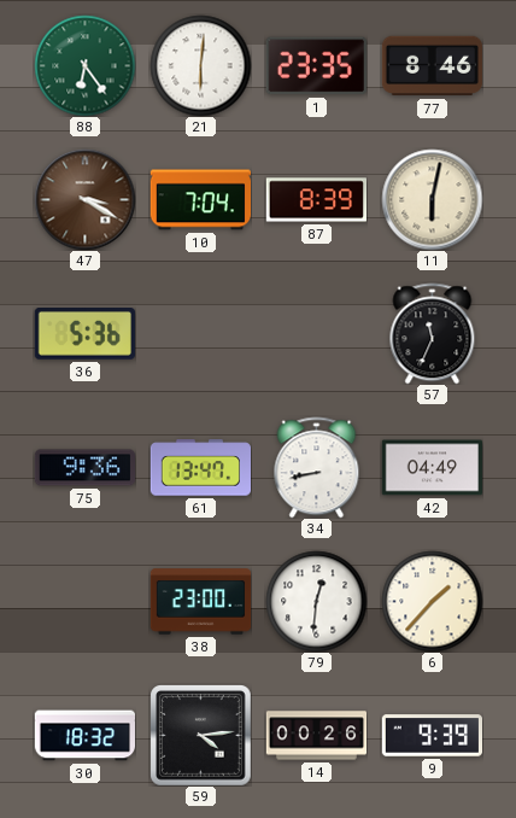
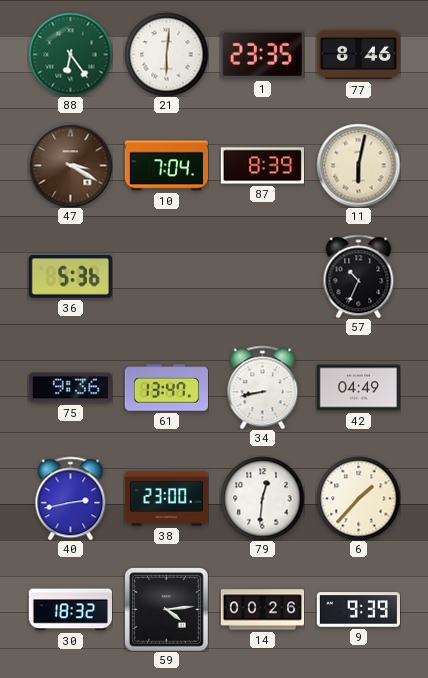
57: 11:34 -> 10:34
40: none -> 2:43
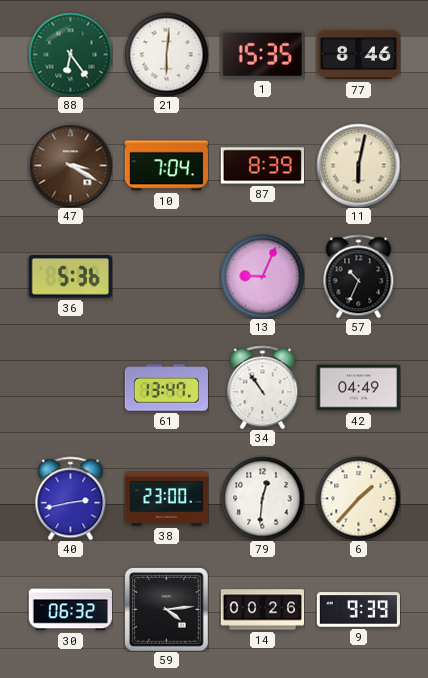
1: 23:35 -> 15:35
13: none -> 9:04
75: 9:36 -> none
34: 8:43 -> 10:54
30: 18:32 -> 06:32
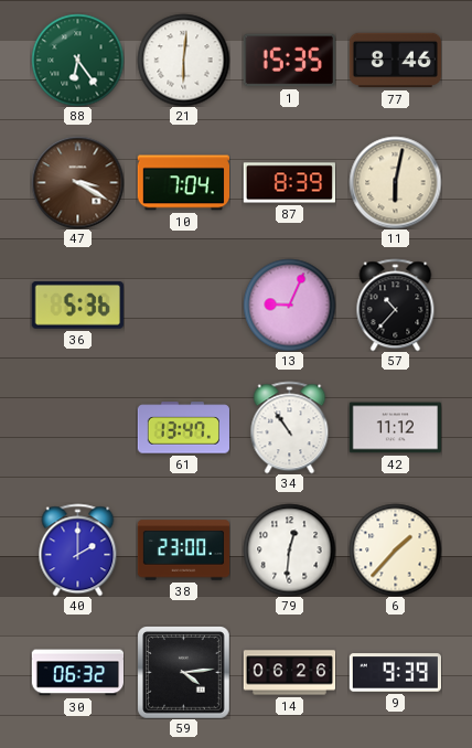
57: 10:34 -> 10:37
42: 04:49 -> 11:12
40: 2:43 -> 2:00
14: 00:26 -> 06:26
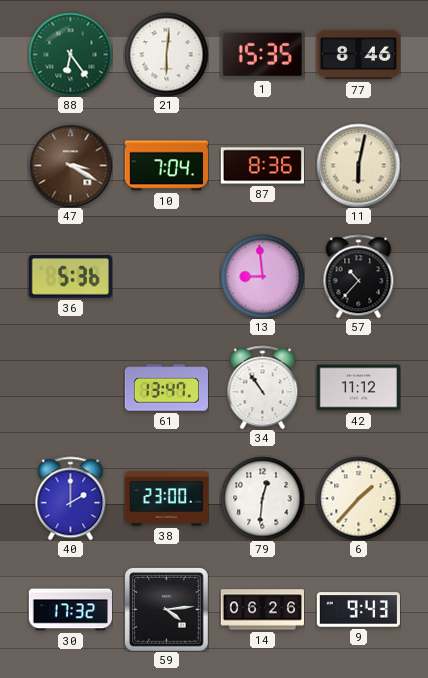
87: 8:39 -> 8:36
13: 9:04 -> 8:59
30: 06:32 -> 17:32
9: 9:39 -> 9:43
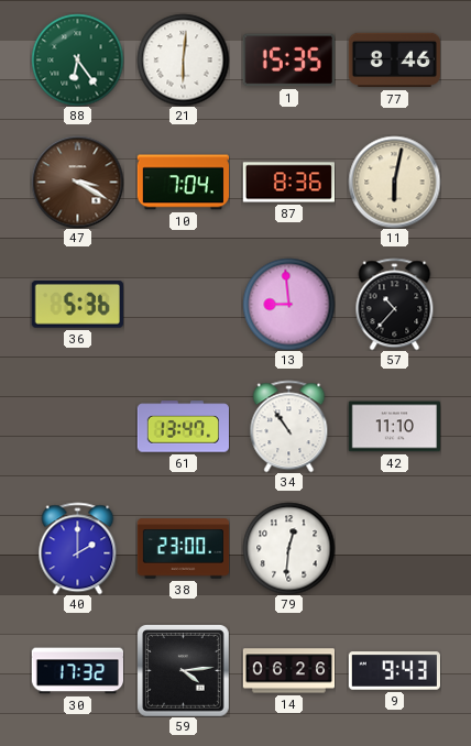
42: 11:12 -> 11:10
6: 1:37 -> none
